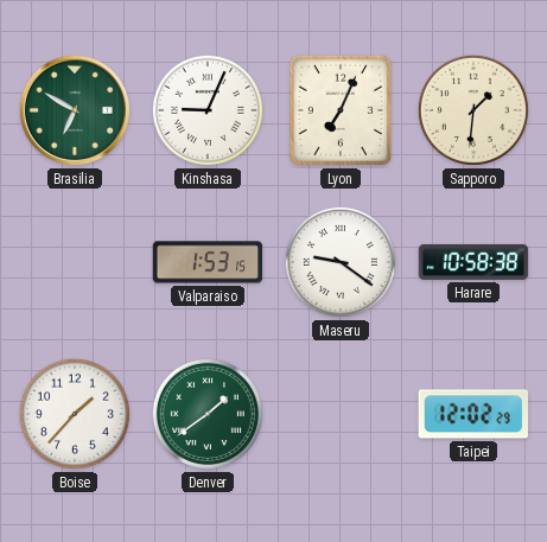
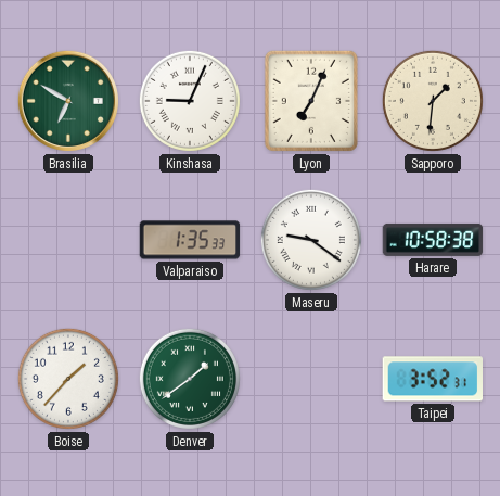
Valparaiso: 1:53 -> 1:35
Taipei: 12:02 -> 3:52
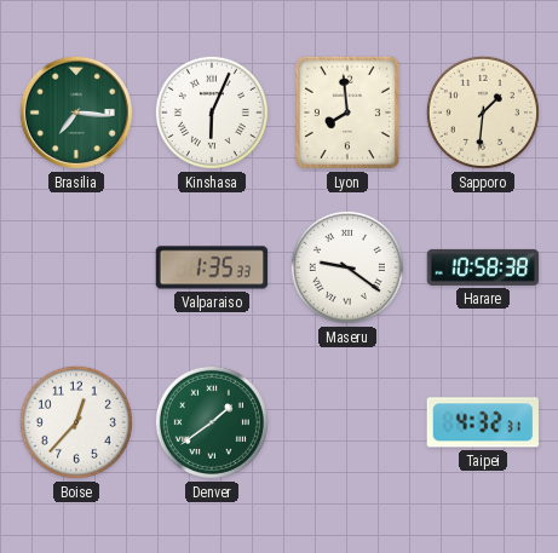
Brasilia: 6:50 -> 7:16
Kinshasa: 9:04 -> 6:04
Lyon: 7:04 -> 7:59
Boise: 1:37 -> 12:37
Taipei: 3:52 -> 4:32
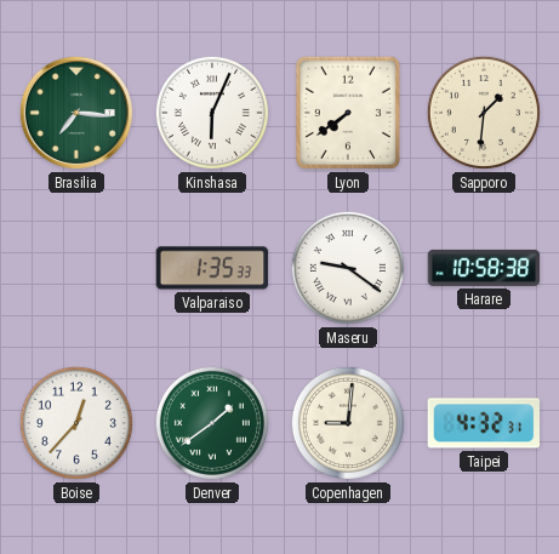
Lyon: 7:59 -> 7:39
Copenhagen: none -> 9:01
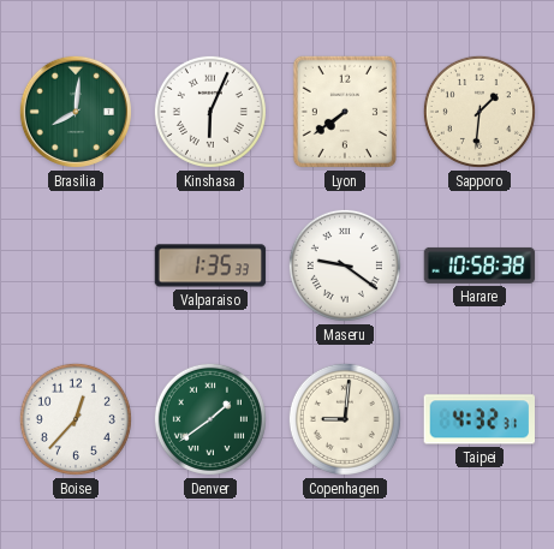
Brasilia: 7:16 -> 8:01
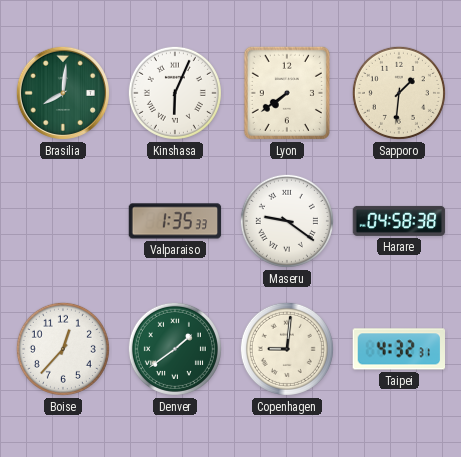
Harare: 10:58 -> 04:58
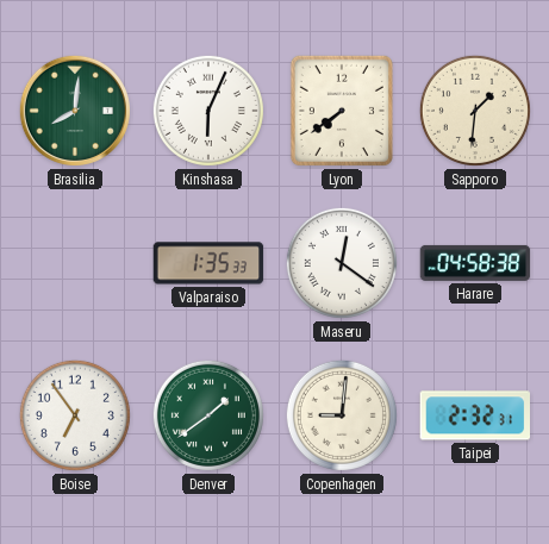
Maseru: 9:21 -> 12:21
Boise: 12:37 -> 6:54
Taipei: 4:32 -> 2:32
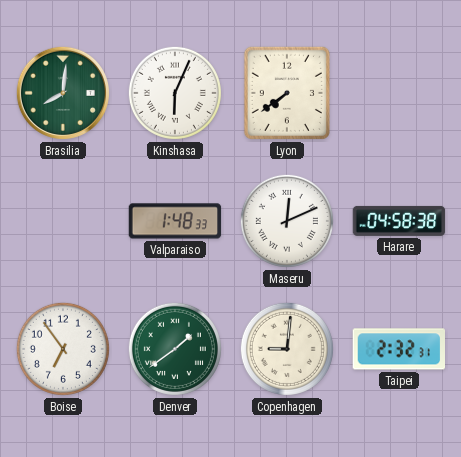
Sapporo: 1:31 -> none
Valparaiso: 1:35 -> 1:48
Maseru: 12:21 -> 12:11
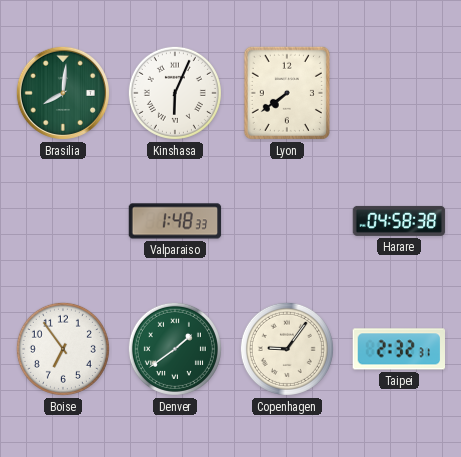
Maseru: 12:11 -> none
Copenhagen: 9:01 -> 9:06
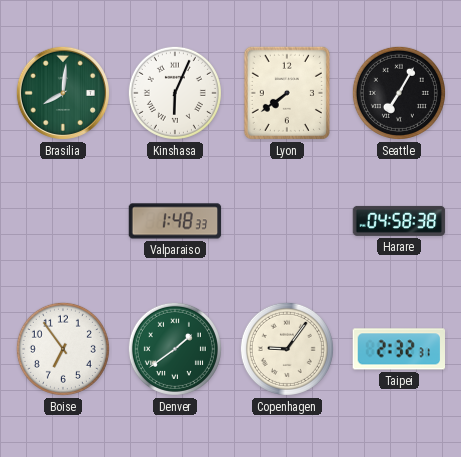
Seattle: none -> 7:05
